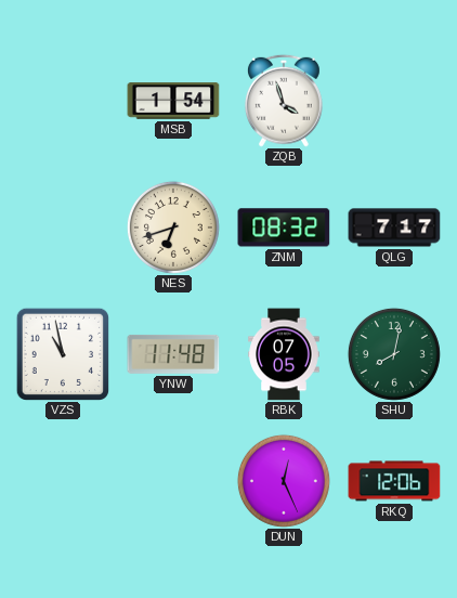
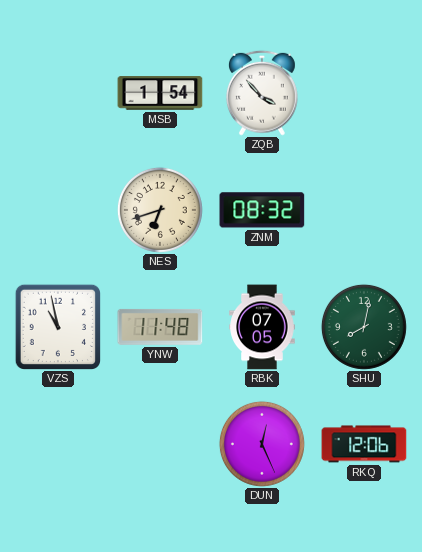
ZQB: 3:57 -> 3:53
QLG: 7:17 -> none
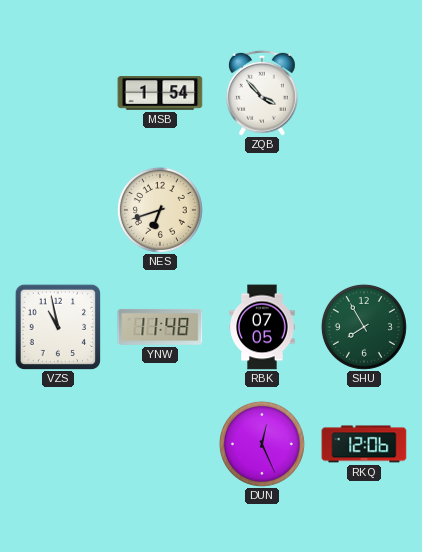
ZNM: 08:32 -> none
SHU: 8:02 -> 7:55
